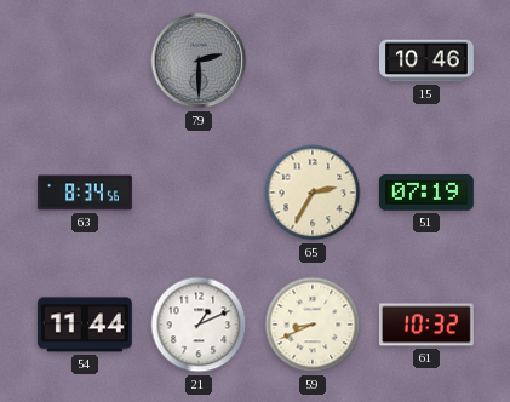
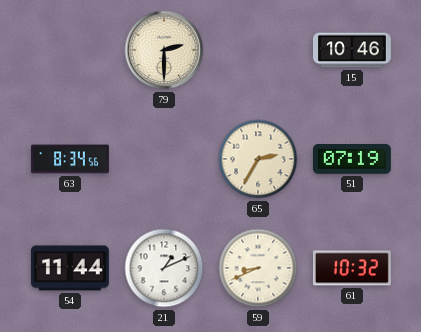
79 dial: grey -> cream
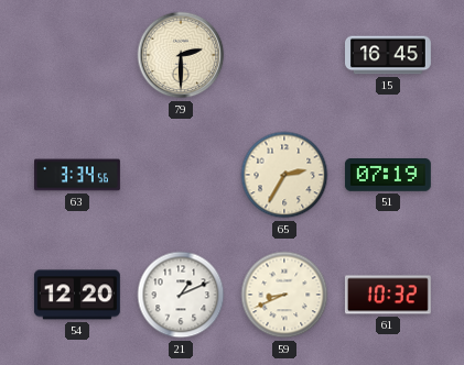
15: 10:46 -> 16:45
63: 8:34 -> 3:34
54: 11:44 -> 12:20
